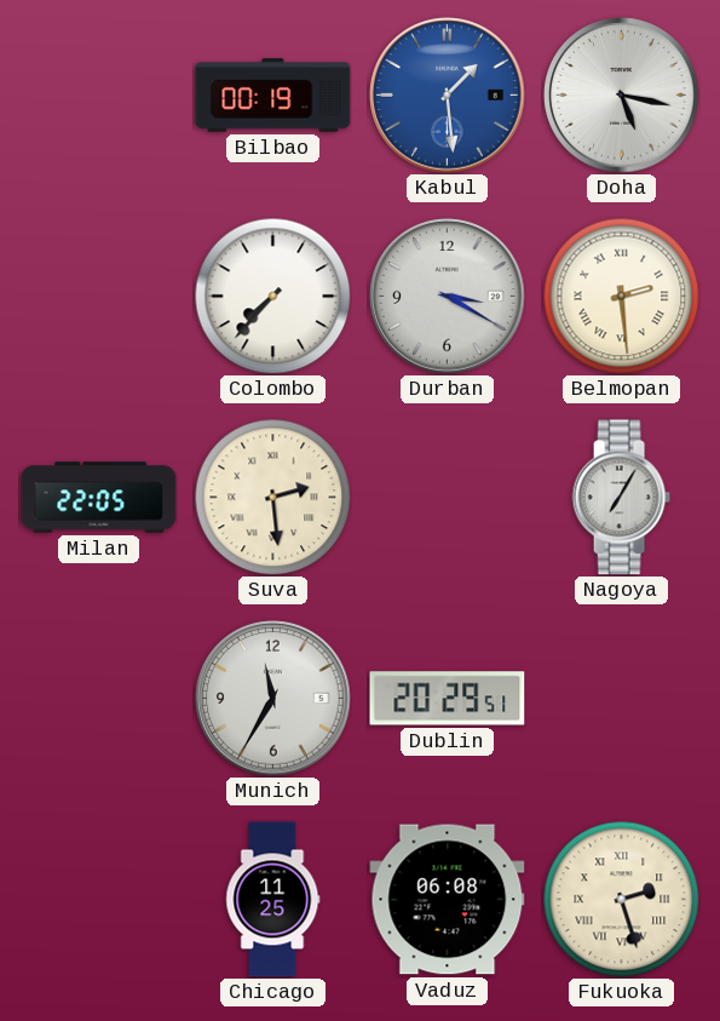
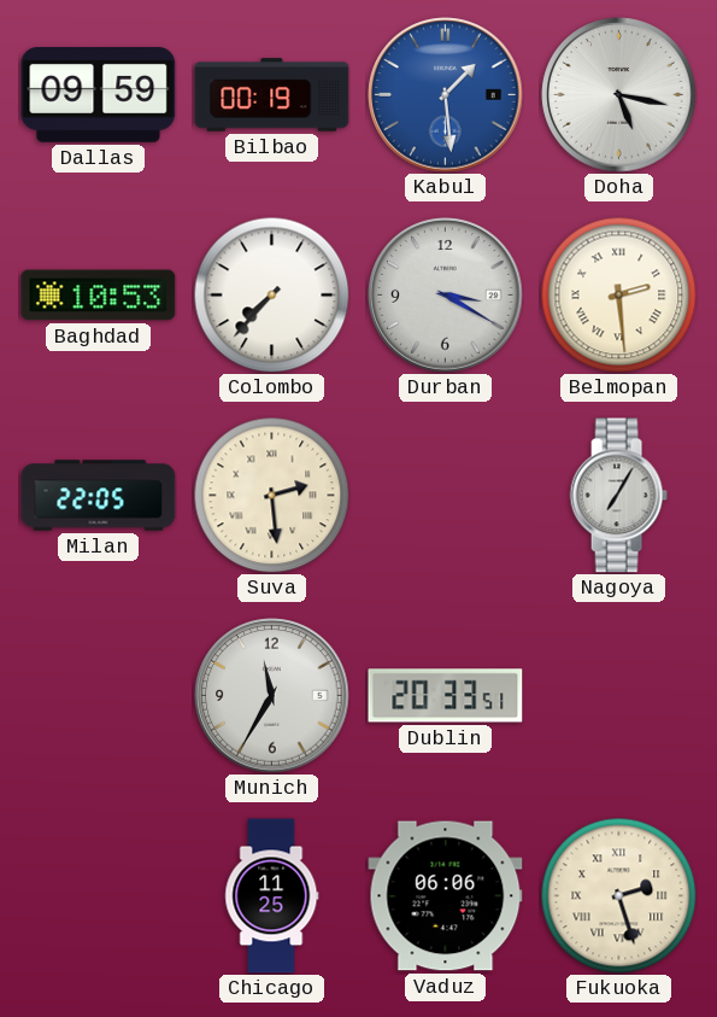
Dallas: none -> 09:59
Baghdad: none -> 10:53
Dublin: 20:29 -> 20:33
Vaduz: 06:08 -> 06:06
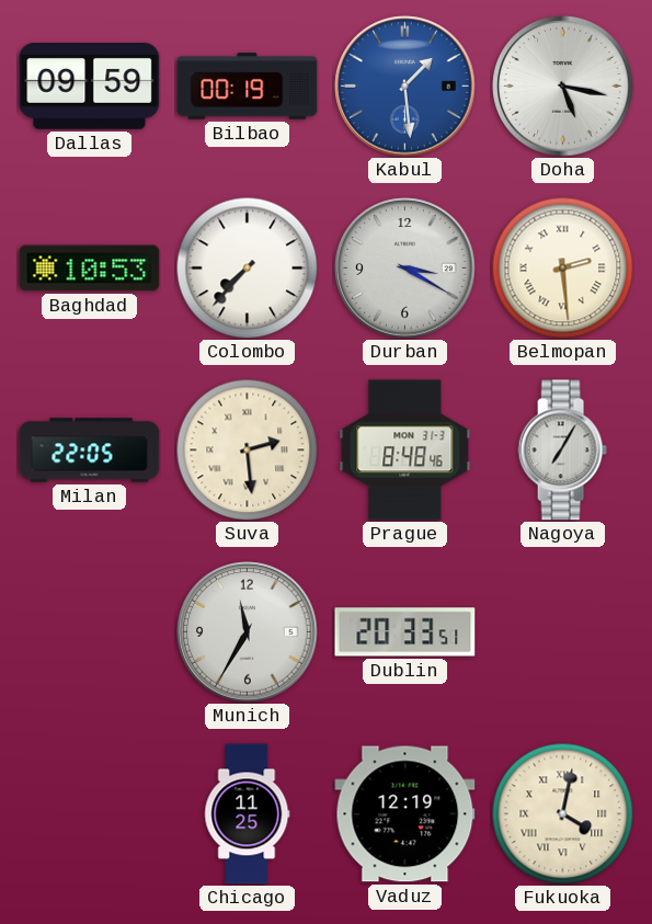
Prague: none -> 8:48
Vaduz: 06:06 -> 12:19
Fukuoka: 2:27 -> 4:02
